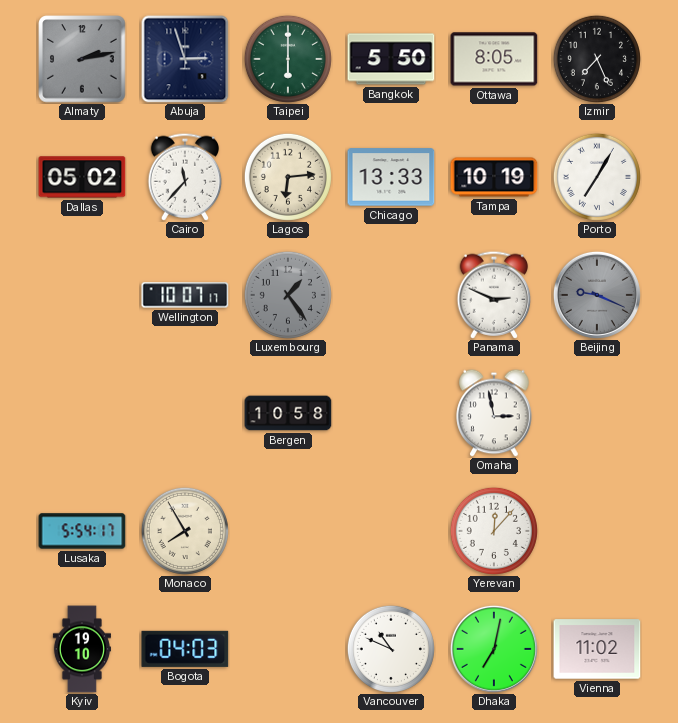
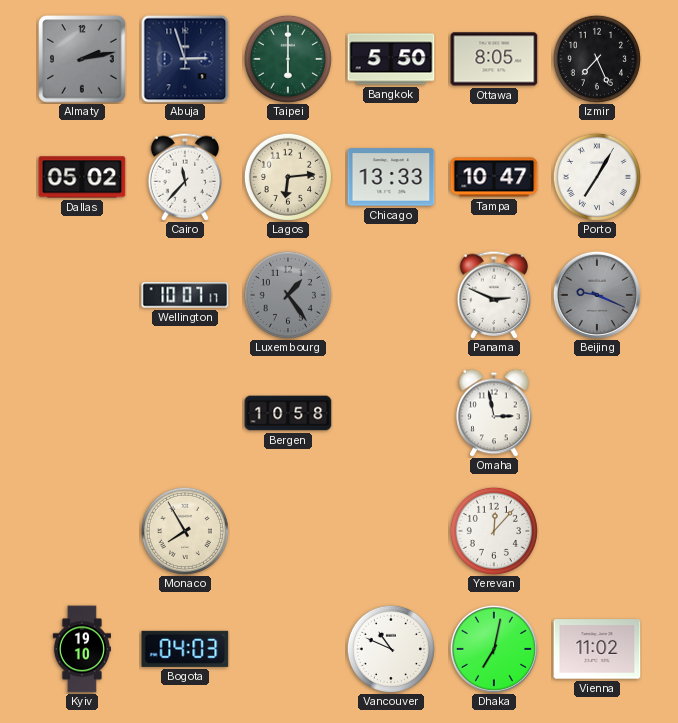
Tampa: 10:19 -> 10:47
Lusaka: 5:54 -> none
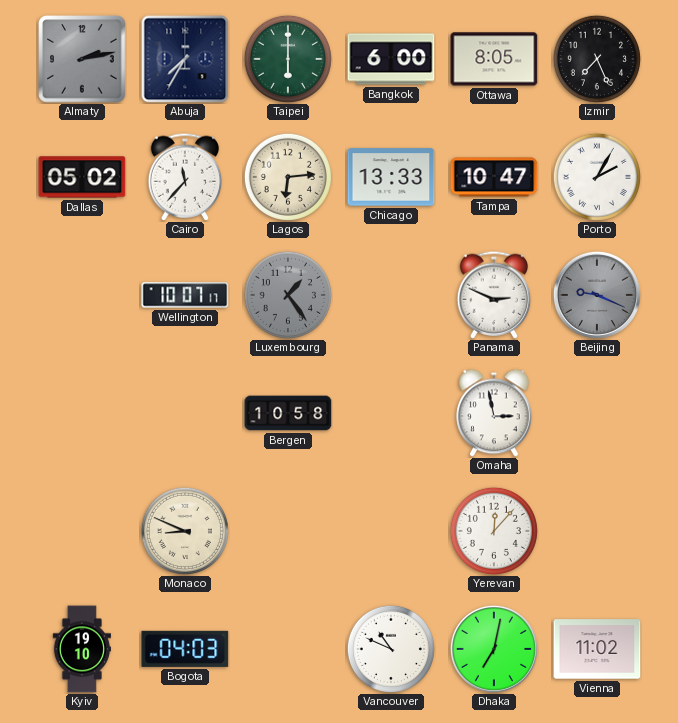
Abuja: 2:57 -> 7:35
Bangkok: 5:50 -> 6:00
Porto: 7:05 -> 2:05
Monaco: 7:55 -> 8:49
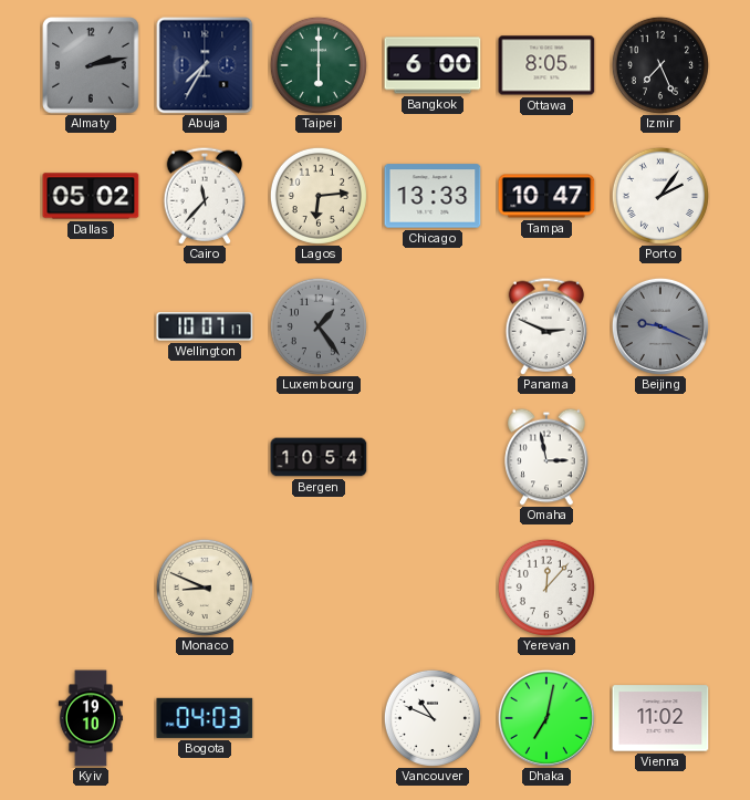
Porto: 2:05 -> 2:06
Bergen: 10:58 -> 10:54
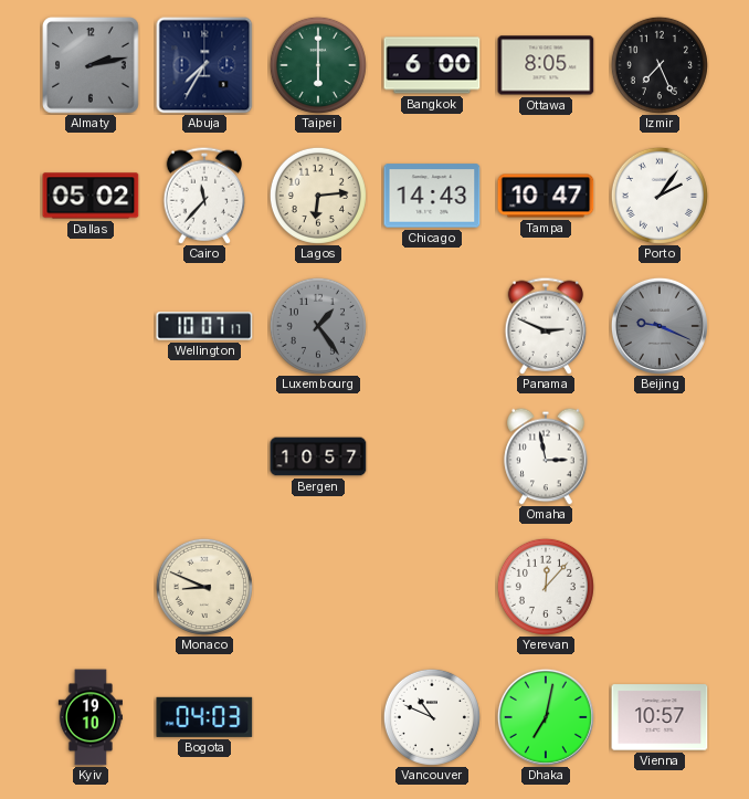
Chicago: 13:33 -> 14:43
Bergen: 10:54 -> 10:57
Vienna: 11:02 -> 10:57
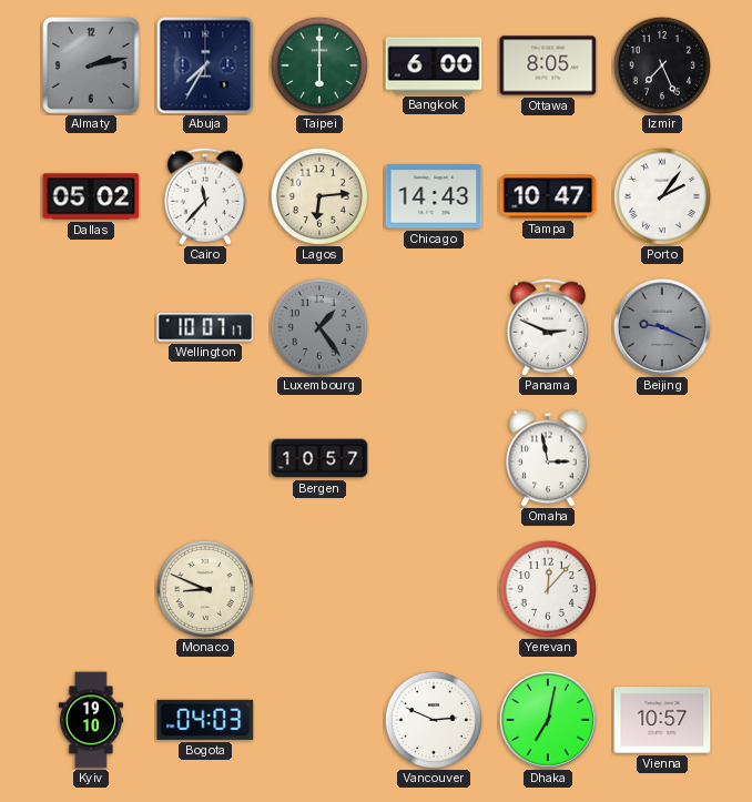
Vancouver: 10:49 -> 2:49
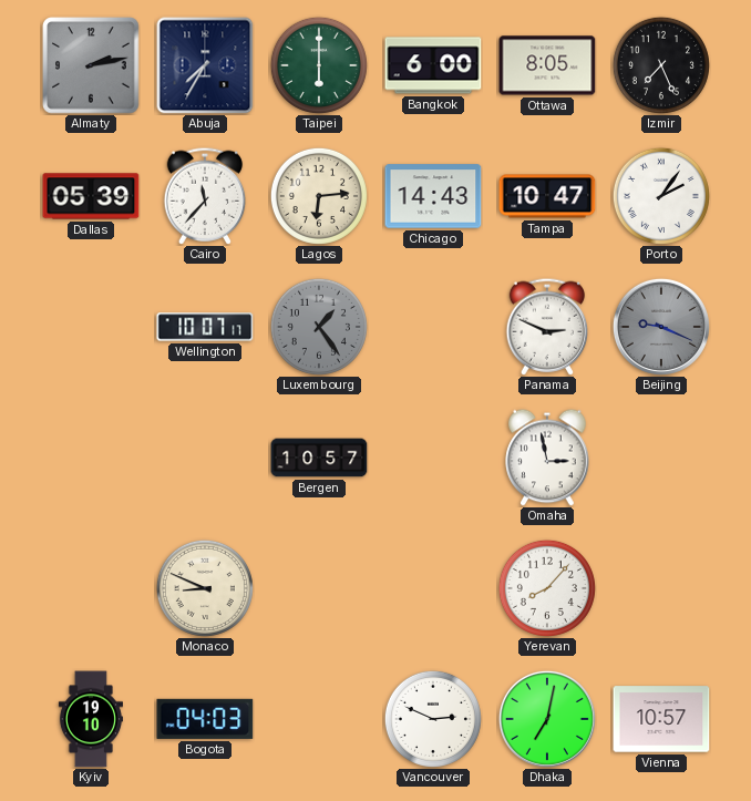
Dallas: 05:02 -> 05:39
Yerevan: 12:07 -> 8:07
